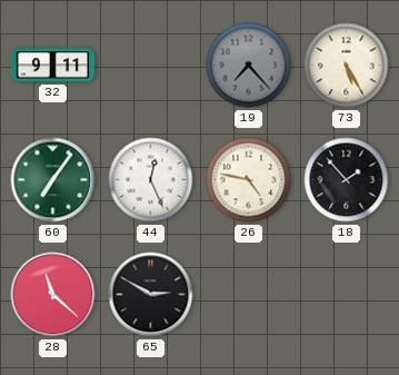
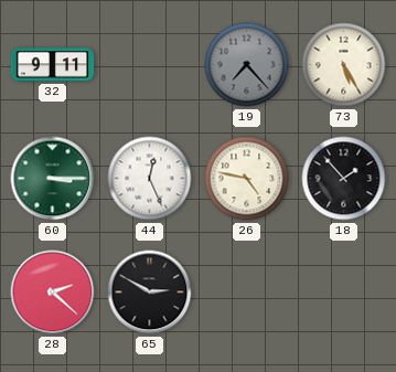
60: 7:06 -> 3:15
28: 11:22 -> 2:22
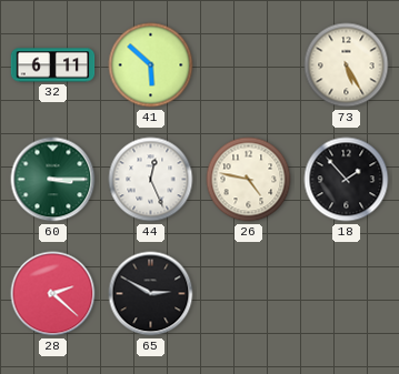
32: 9:11 -> 6:11
41: none -> 5:52
19: 7:23 -> none
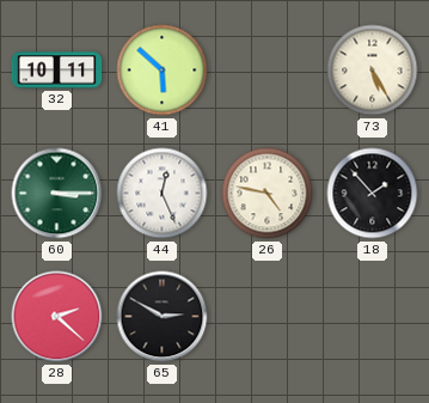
32: 6:11 -> 10:11
